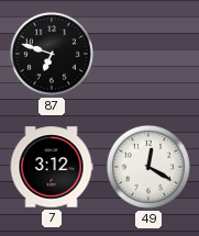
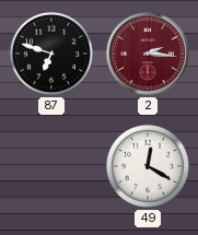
2: none -> 2:16
7: 3:12 -> none
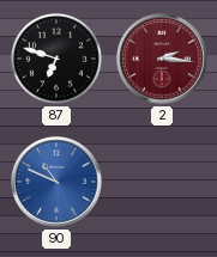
90: none -> 10:49
49: 12:20 -> none
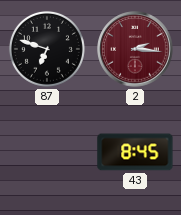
90: 10:49 -> none
43: none -> 8:45
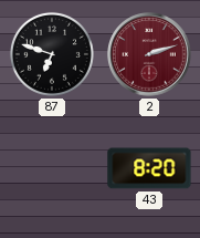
2: 2:16 -> 2:12
43: 8:45 -> 8:20
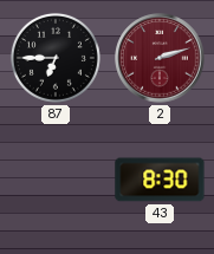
87: 6:48 -> 6:45
43: 8:20 -> 8:30
